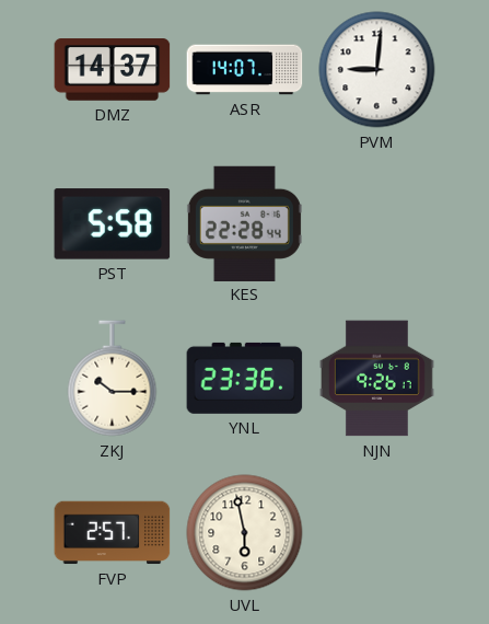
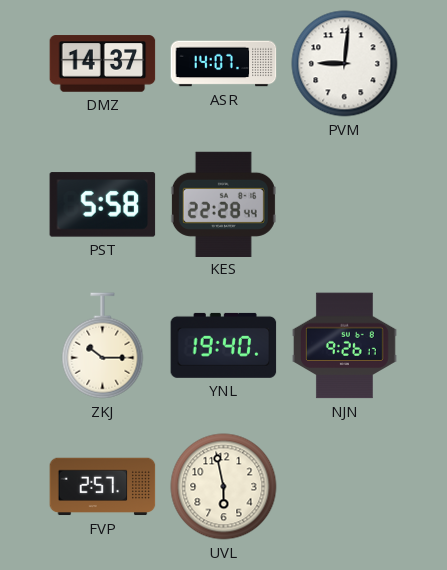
YNL: 23:36 -> 19:40
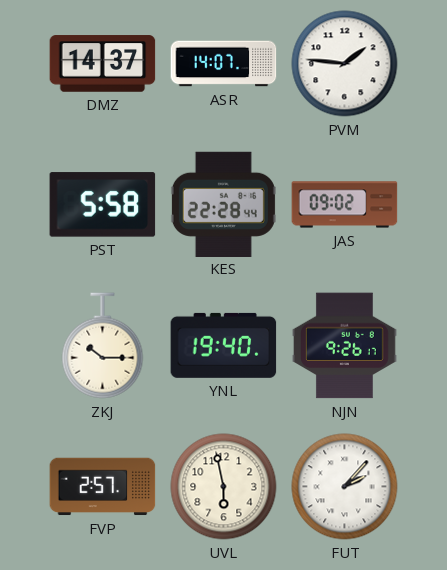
PVM: 9:01 -> 1:46
JAS: none -> 09:02
FUT: none -> 2:07
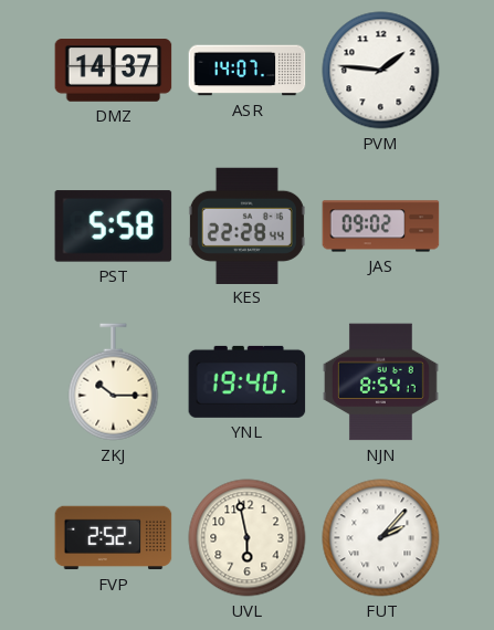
NJN: 9:26 -> 8:54
FVP: 2:57 -> 2:52
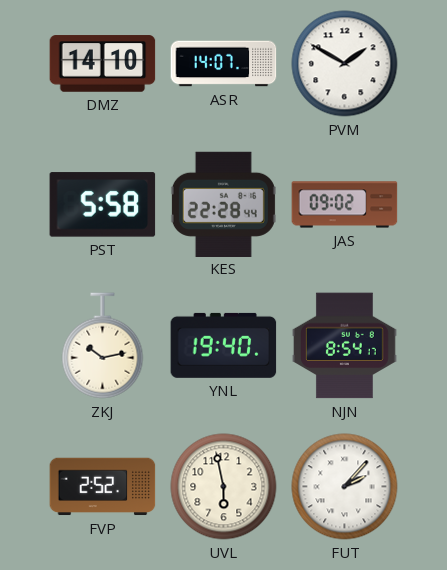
DMZ: 14:37 -> 14:10
PVM: 1:46 -> 1:50
ZKJ: 10:15 -> 10:13
